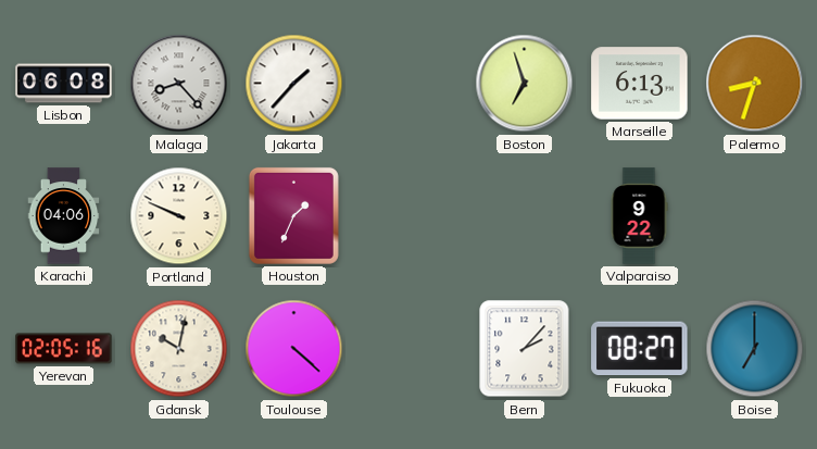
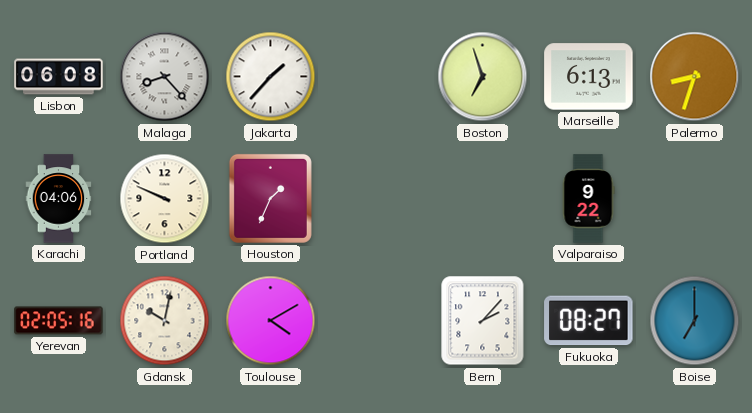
Toulouse: 4:22 -> 4:10
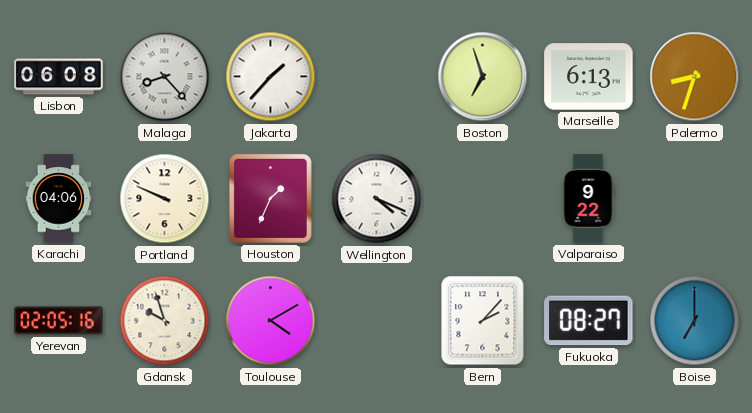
Wellington: none -> 4:19
Gdansk: 10:02 -> 9:57
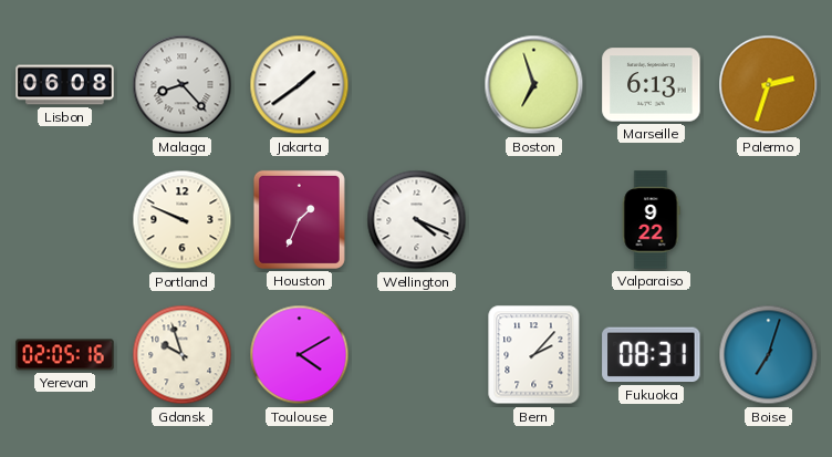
Jakarta: 1:37 -> 1:39
Palermo: 8:33 -> 2:33
Karachi: 04:06 -> none
Fukuoka: 08:27 -> 08:31
Boise: 7:00 -> 7:03
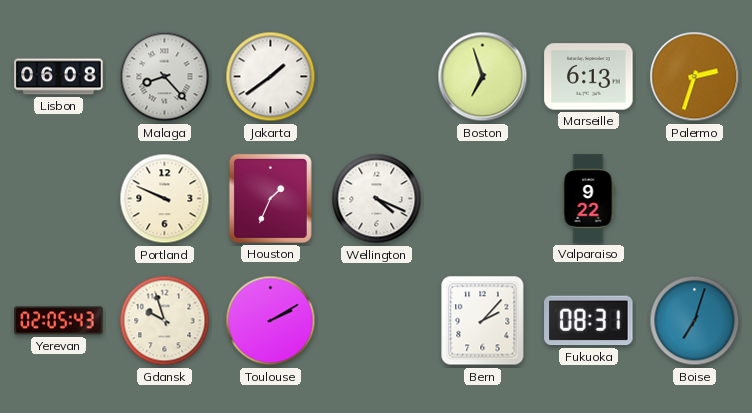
Yerevan: 02:05:16 -> 02:05:43
Toulouse: 4:10 -> 2:10
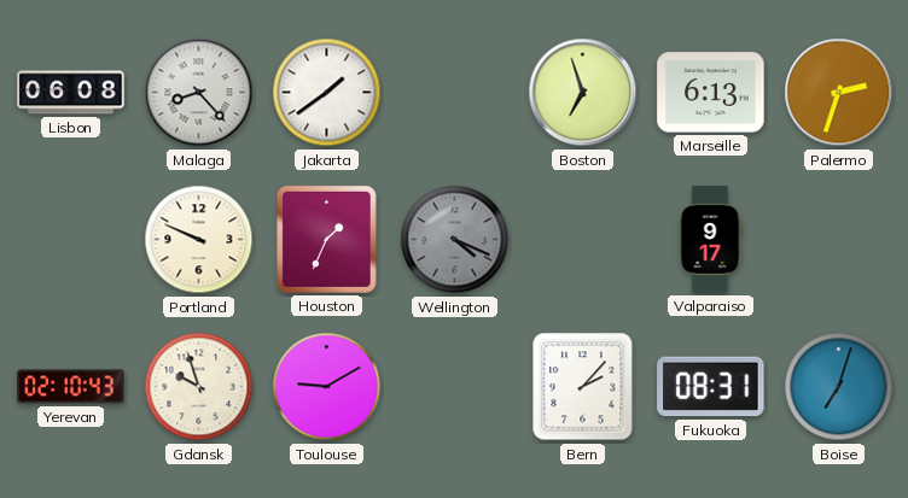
Wellington dial: white -> grey
Valparaiso: 9:22 -> 9:17
Yerevan: 02:05 -> 02:10
Toulouse: 2:10 -> 9:10
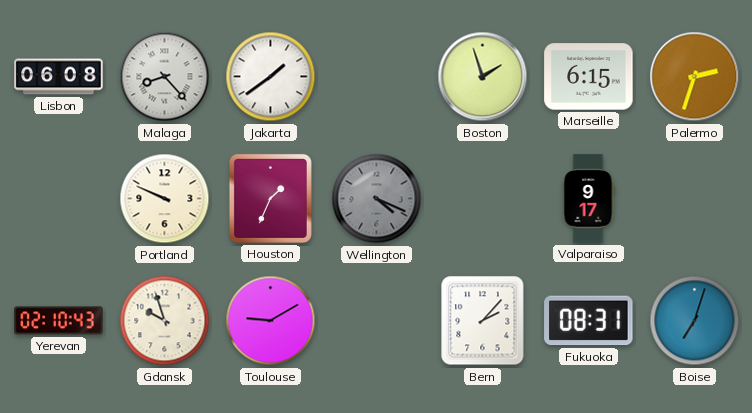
Boston: 6:57 -> 1:57
Marseille: 6:13 -> 6:15
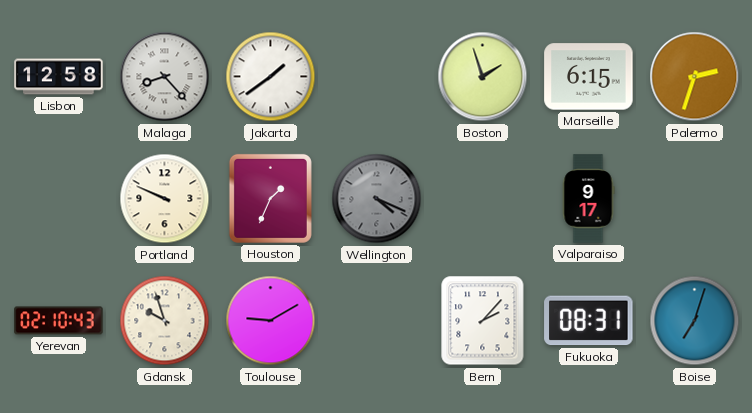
Lisbon: 06:08 -> 12:58
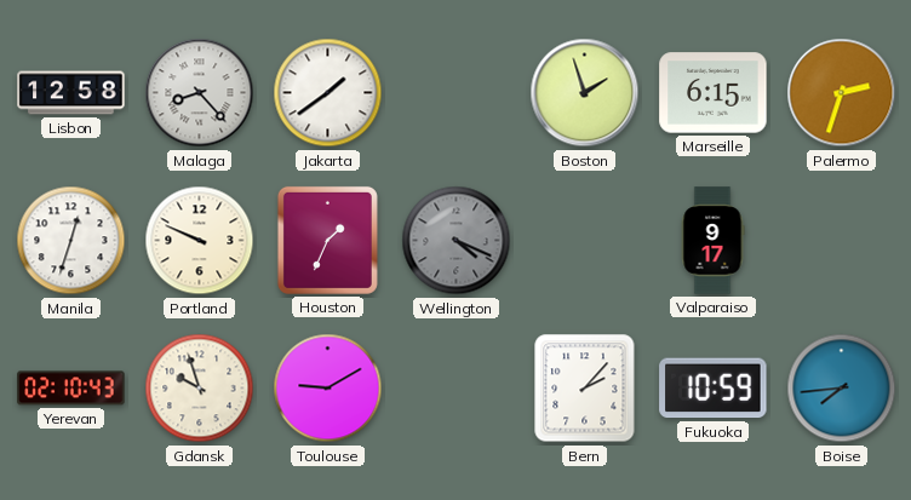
Manila: none -> 12:33
Fukuoka: 08:31 -> 10:59
Boise: 7:03 -> 7:44
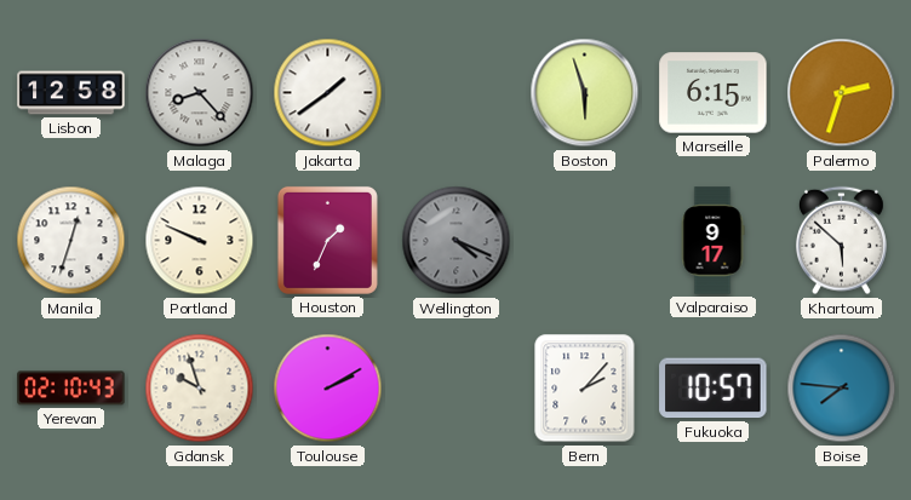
Boston: 1:57 -> 5:57
Khartoum: none -> 5:52
Toulouse: 9:10 -> 2:10
Fukuoka: 10:59 -> 10:57
Boise: 7:44 -> 7:46
